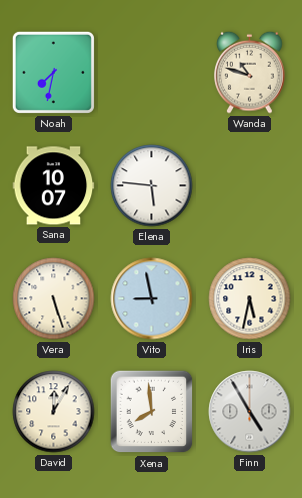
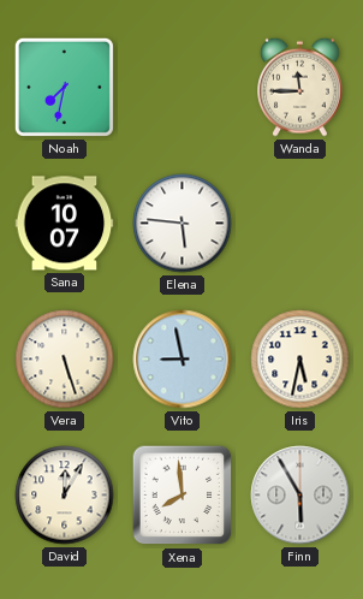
Wanda: 10:48 -> 11:45
Finn: 4:55 -> 5:55
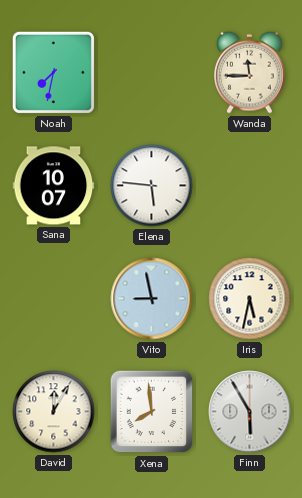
Vera: 5:27 -> none
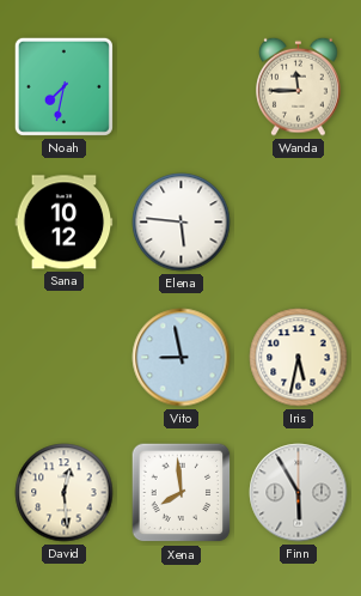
Sana: 10:07 -> 10:12
David: 12:05 -> 12:29
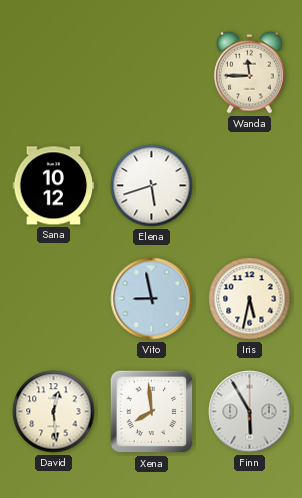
Noah: 7:32 -> none
Elena: 5:46 -> 5:42
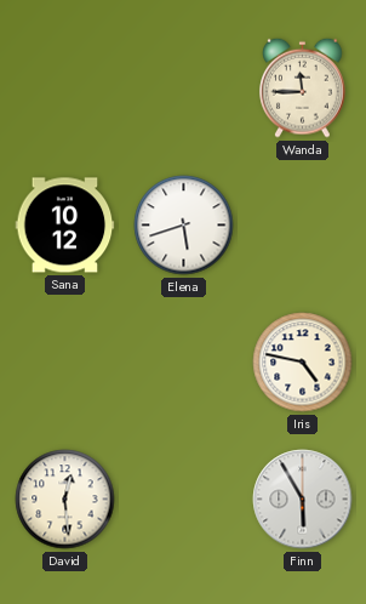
Vito: 8:58 -> none
Iris: 5:32 -> 4:47
Xena: 7:59 -> none
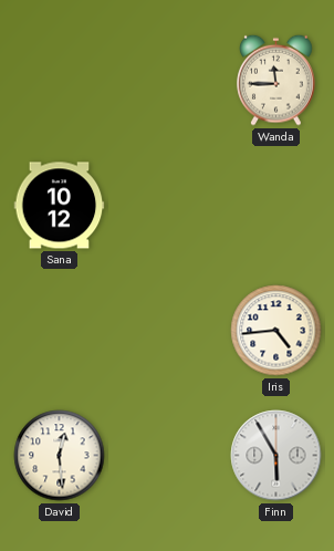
Elena: 5:42 -> none
Iris: 4:47 -> 4:44
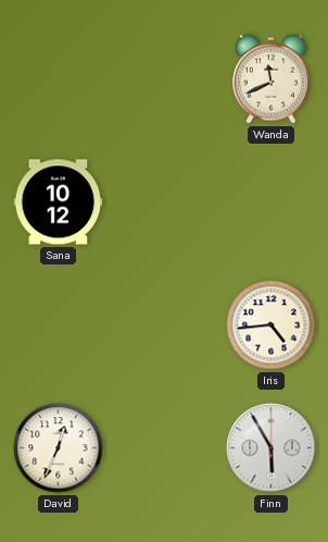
Wanda: 11:45 -> 11:41
David: 12:29 -> 12:34
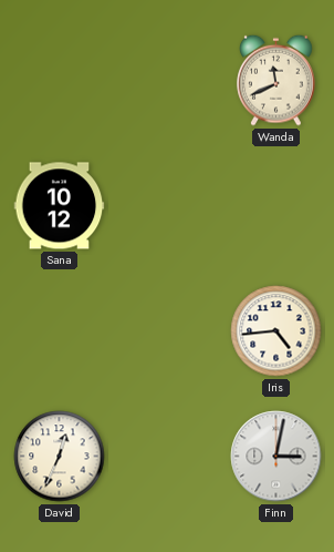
Finn: 5:55 -> 3:02
